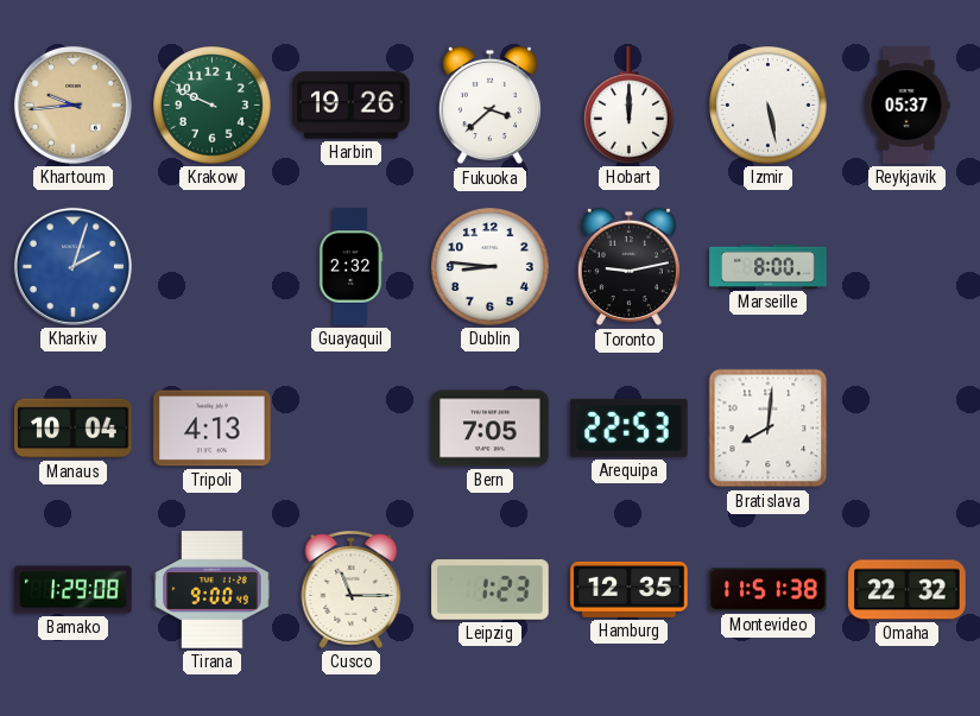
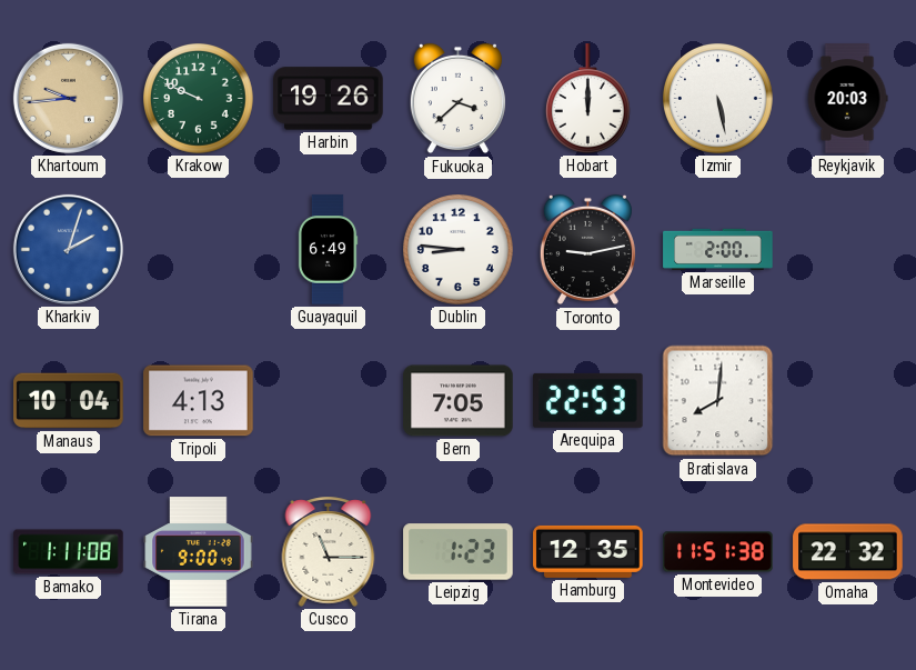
Reykjavik: 05:37 -> 20:03
Guayaquil: 2:32 -> 6:49
Marseille: 8:00 -> 2:00
Bamako: 1:29 -> 1:11
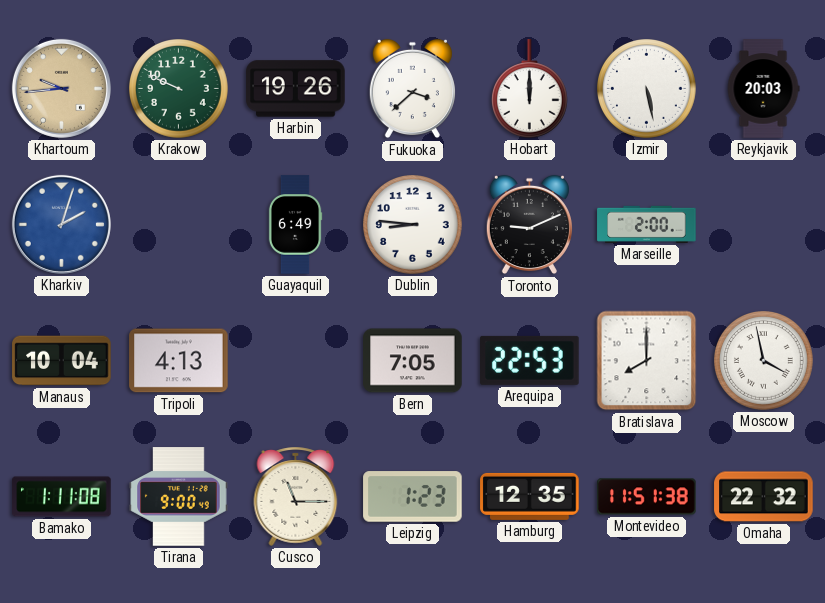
Toronto: 9:13 -> 9:11
Bratislava: 8:01 -> 8:00
Moscow: none -> 3:58
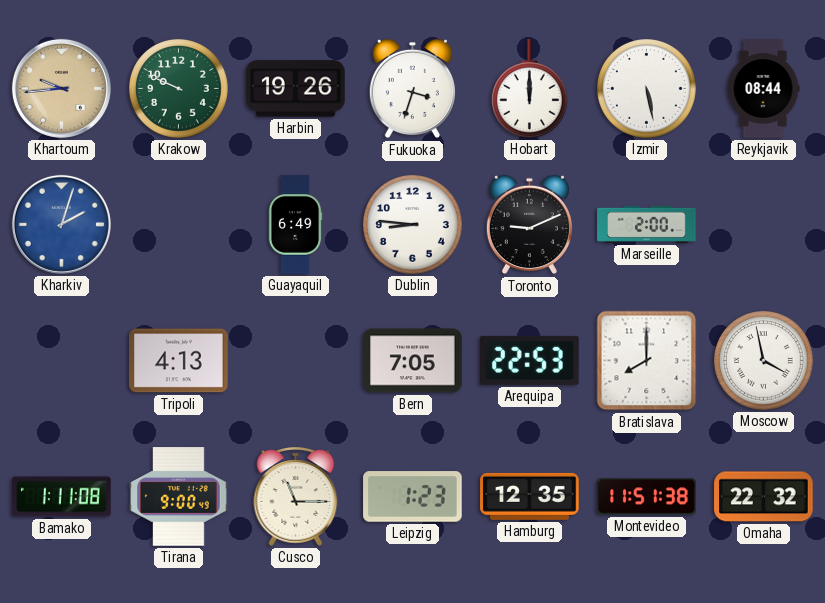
Fukuoka: 3:38 -> 3:33
Reykjavik: 20:03 -> 08:44
Manaus: 10:04 -> none
